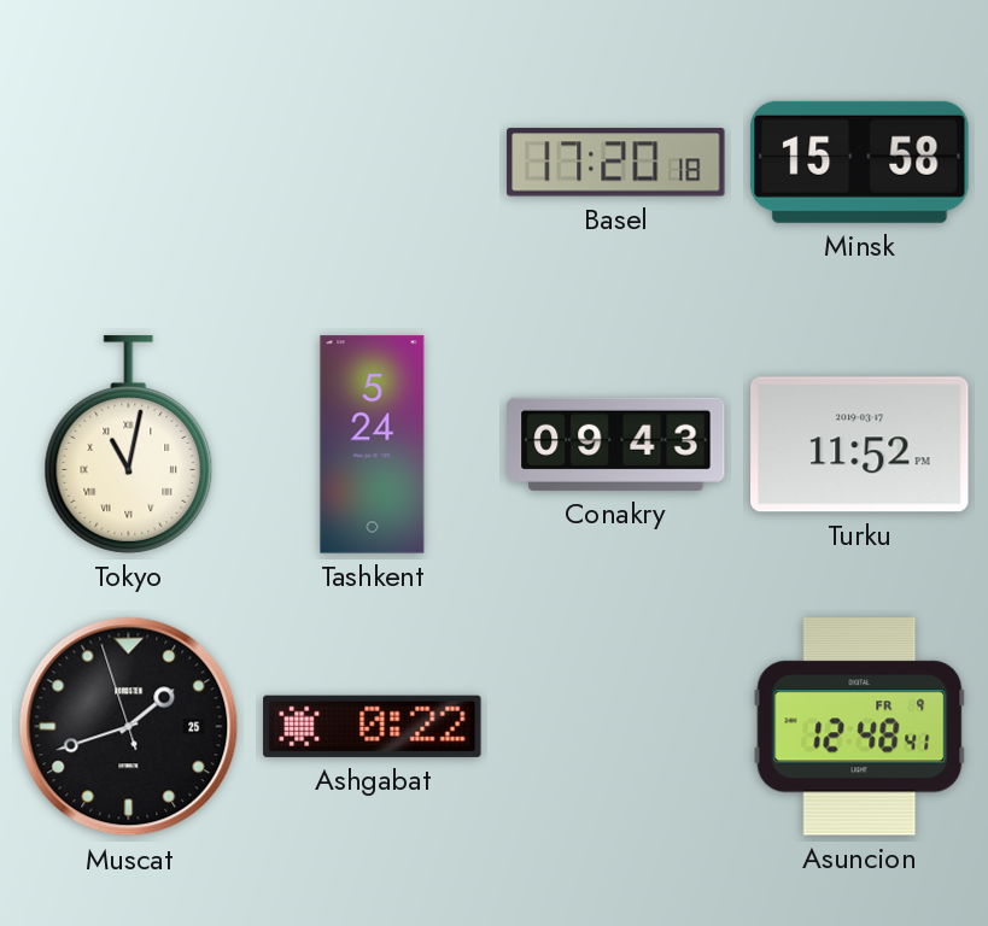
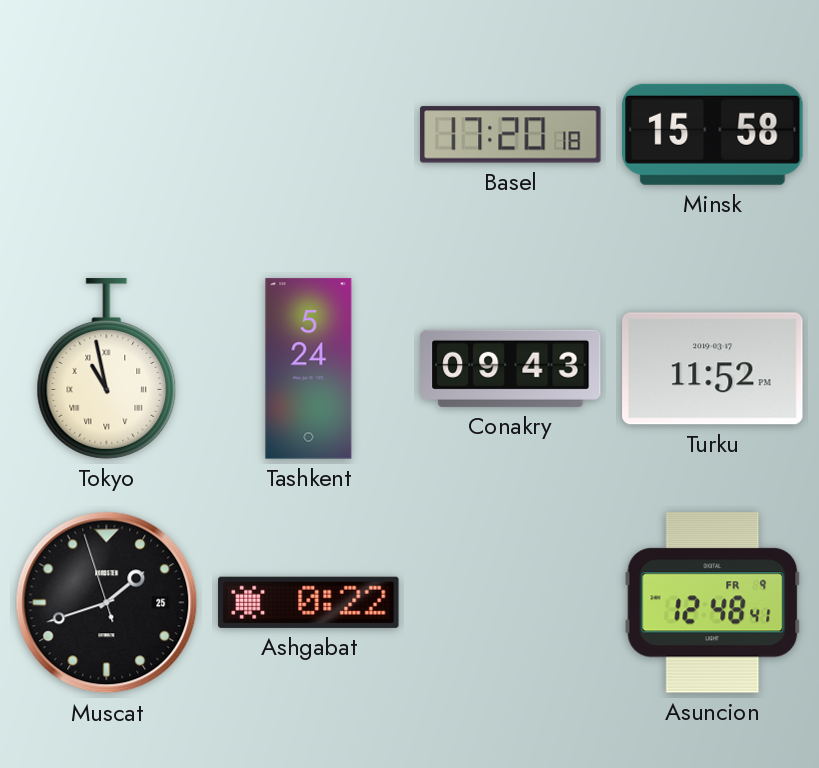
Tokyo: 11:02 -> 10:58
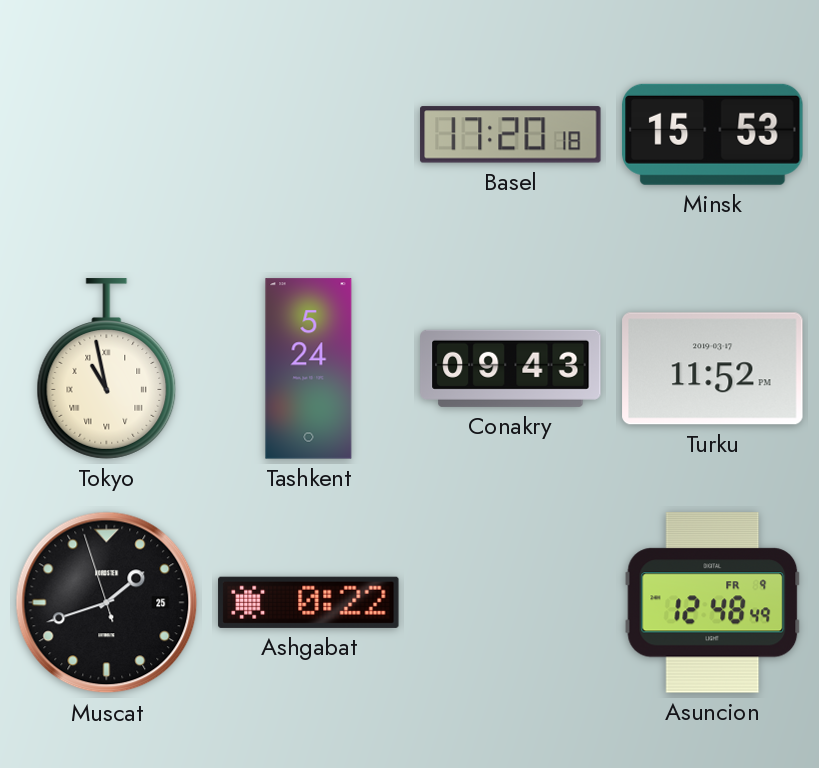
Minsk: 15:58 -> 15:53
Asuncion: 12:48:41 -> 12:48:49
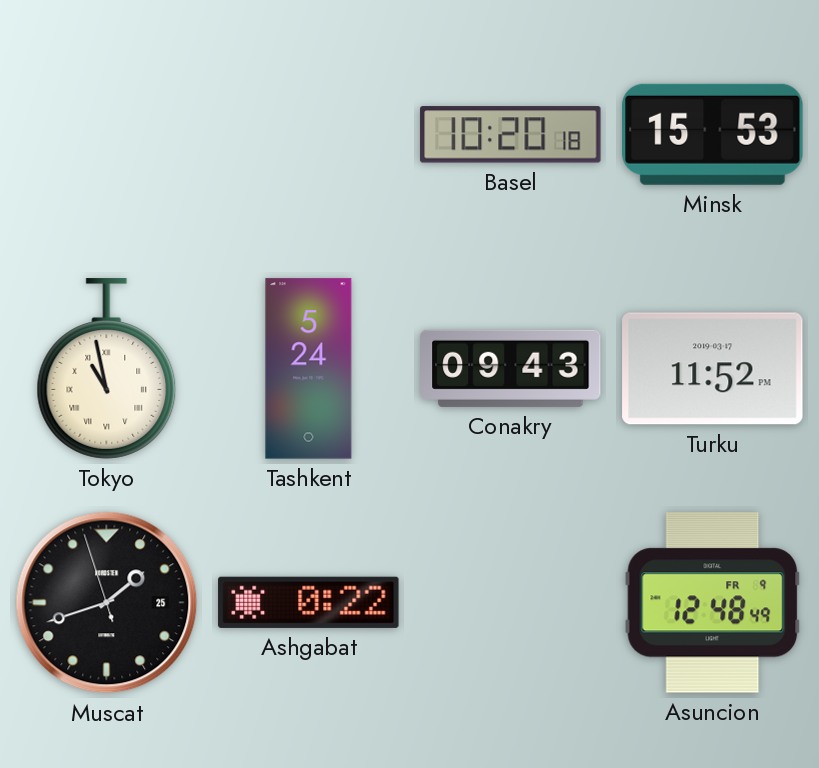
Basel: 17:20 -> 10:20
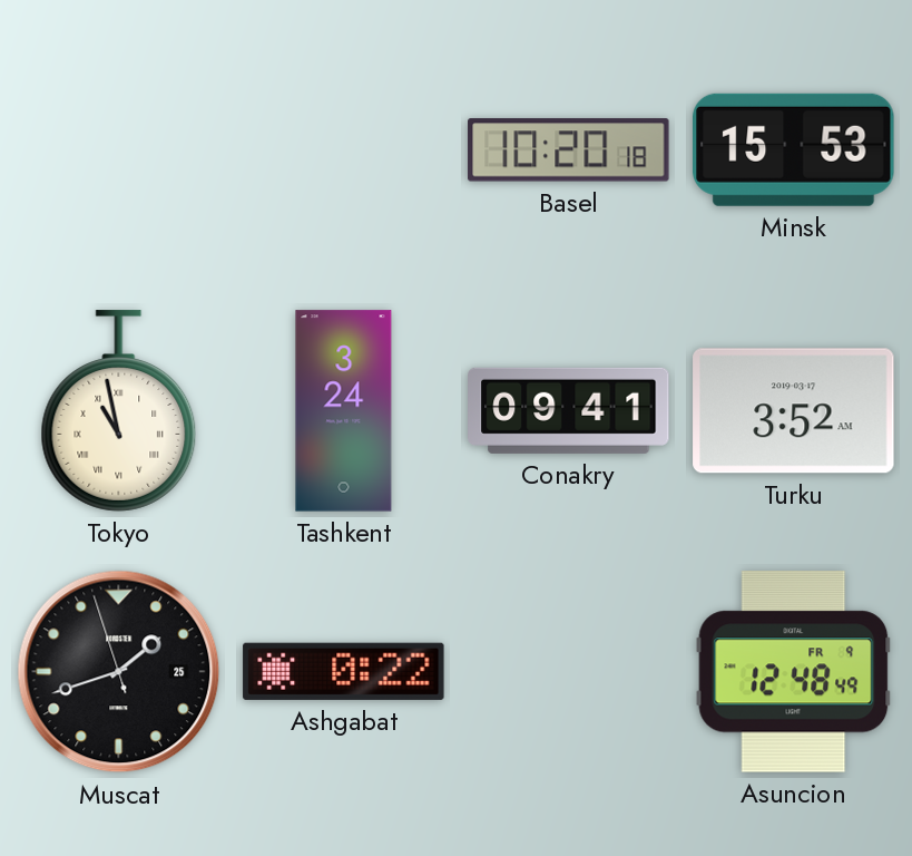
Tashkent: 5:24 -> 3:24
Conakry: 09:43 -> 09:41
Turku: 11:52 -> 3:52
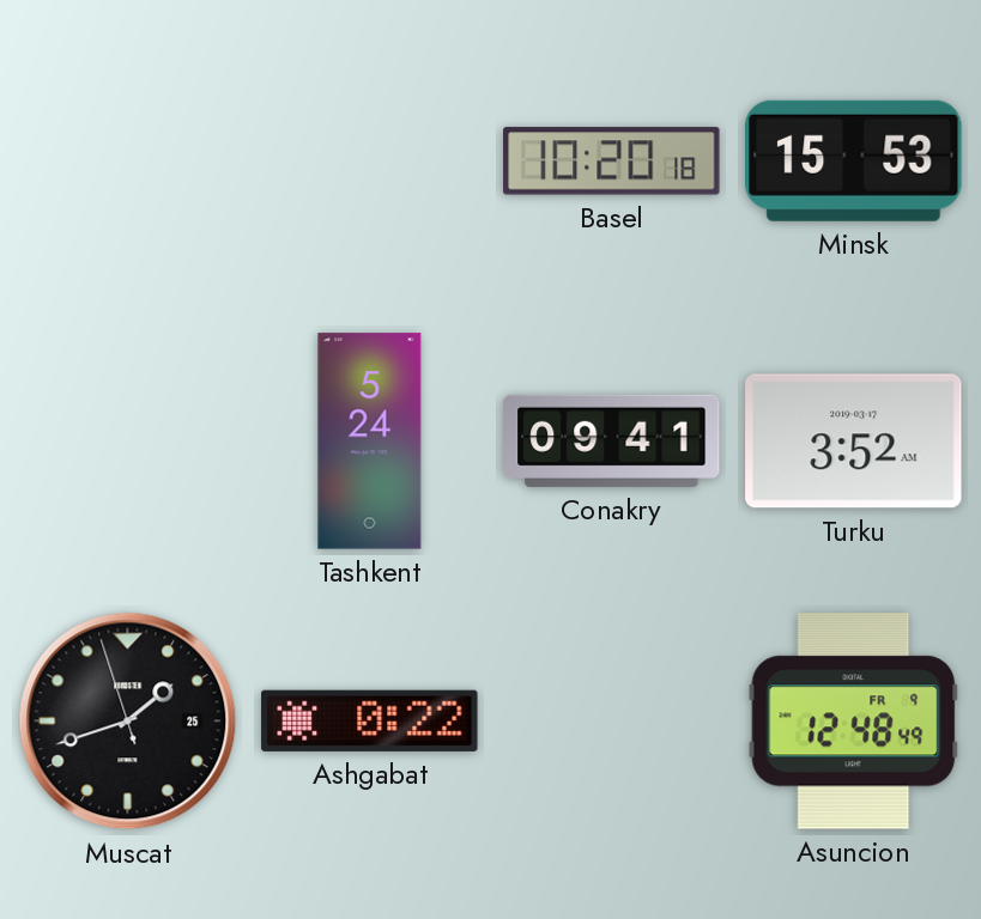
Tokyo: 10:58 -> none
Tashkent: 3:24 -> 5:24
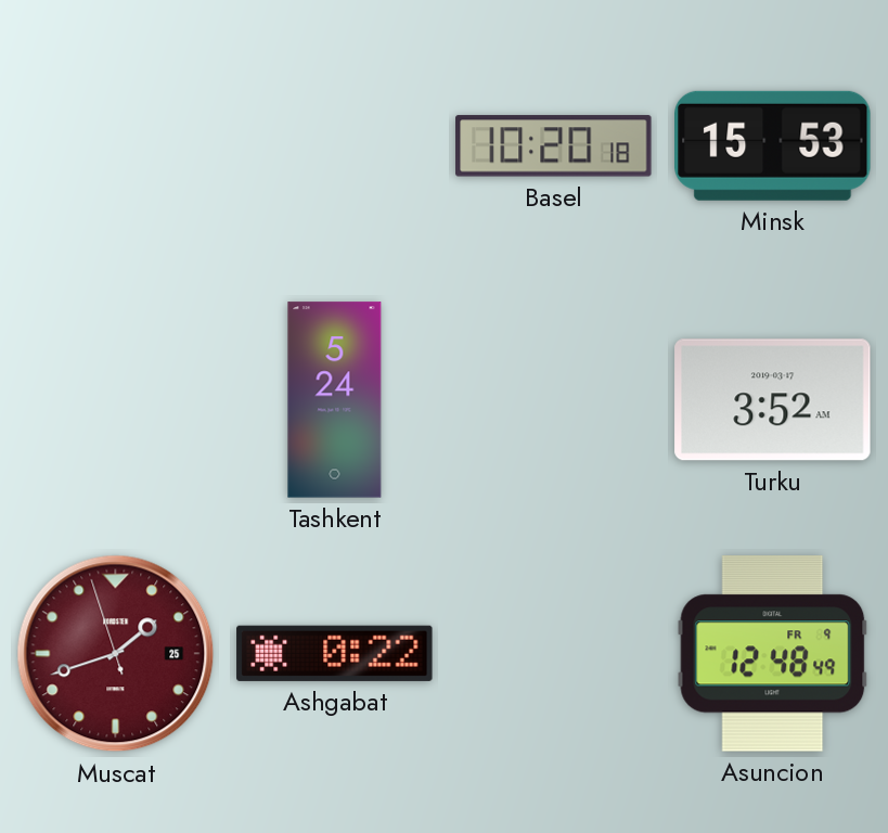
Conakry: 09:41 -> none
Muscat dial: black -> burgundy
